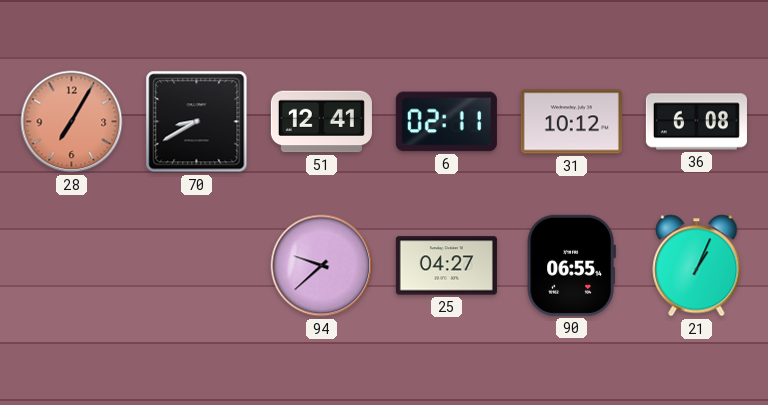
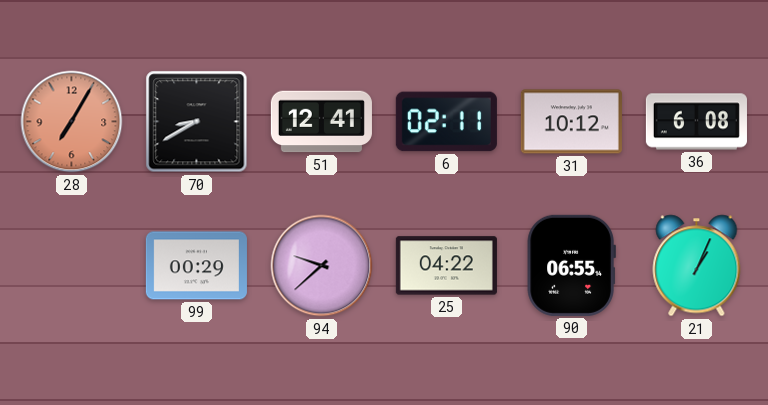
99: none -> 00:29
25: 04:27 -> 04:22
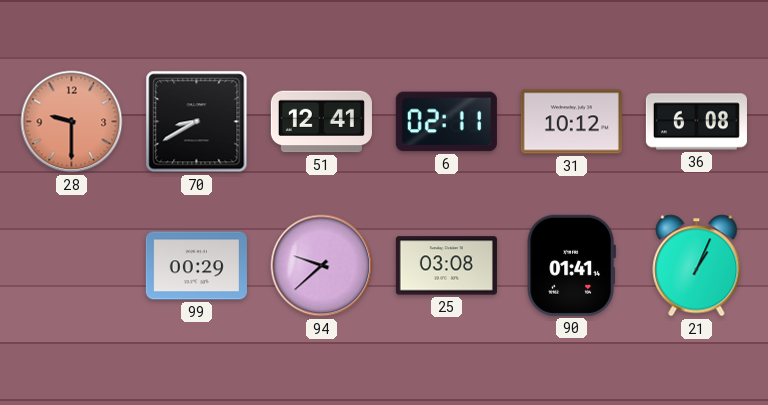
28: 7:05 -> 9:30
25: 04:22 -> 03:08
90: 06:55 -> 01:41
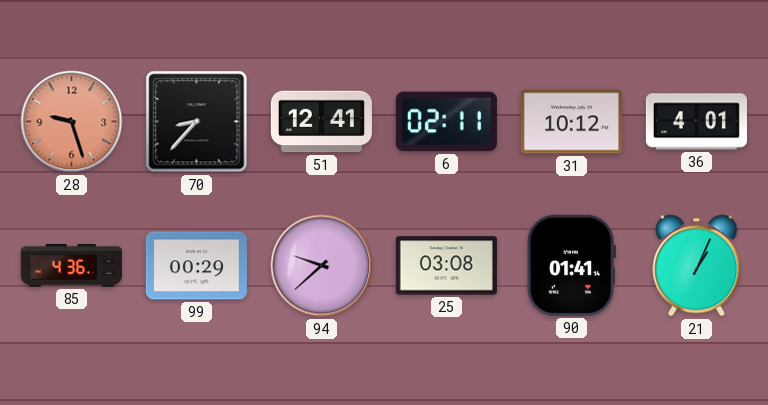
28: 9:30 -> 9:27
70: 8:40 -> 8:37
36: 6:08 -> 4:01
85: none -> 4:36
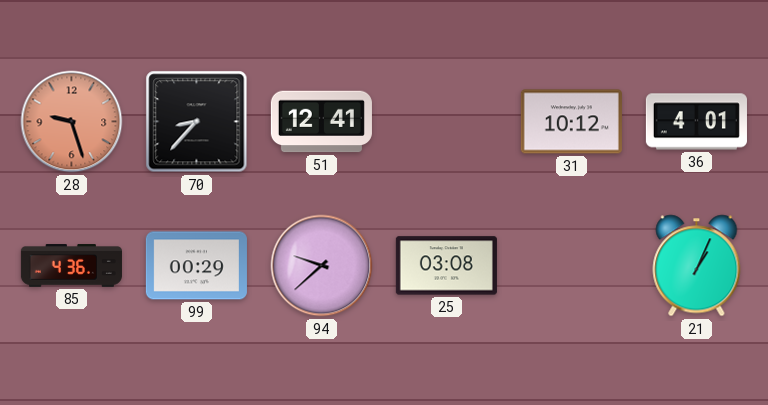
6: 02:11 -> none
90: 01:41 -> none
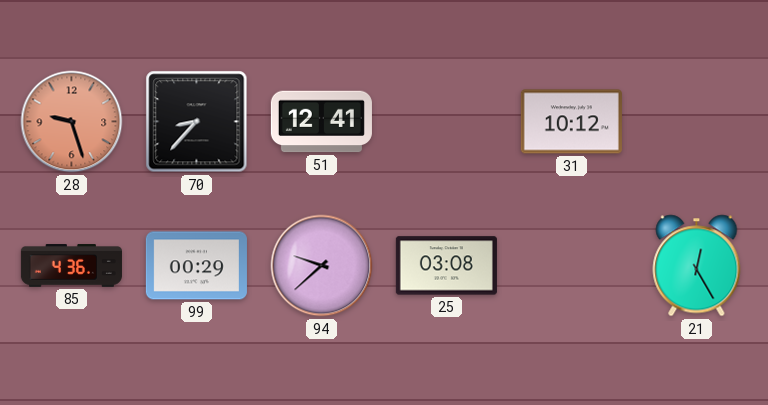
36: 4:01 -> none
21: 1:04 -> 12:25
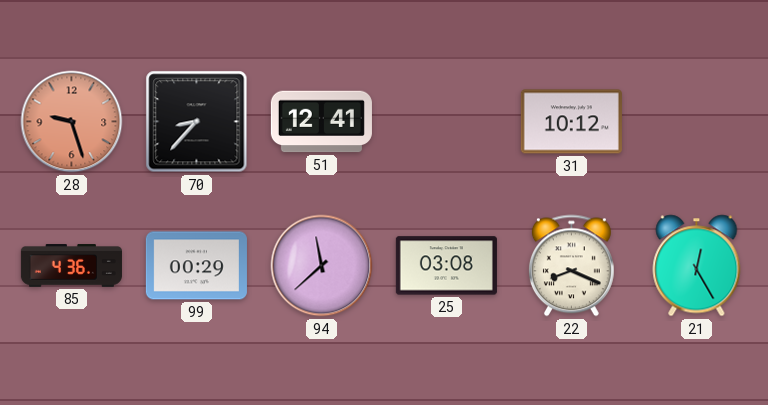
94: 9:38 -> 11:38
22: none -> 8:19
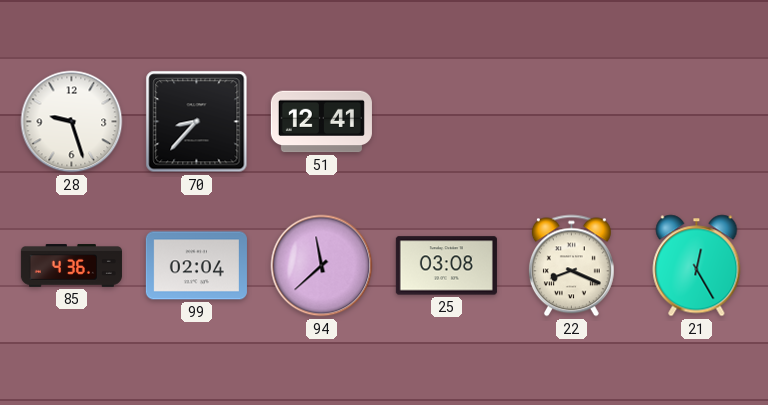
28 dial: salmon -> white
31: 10:12 -> none
99: 00:29 -> 02:04
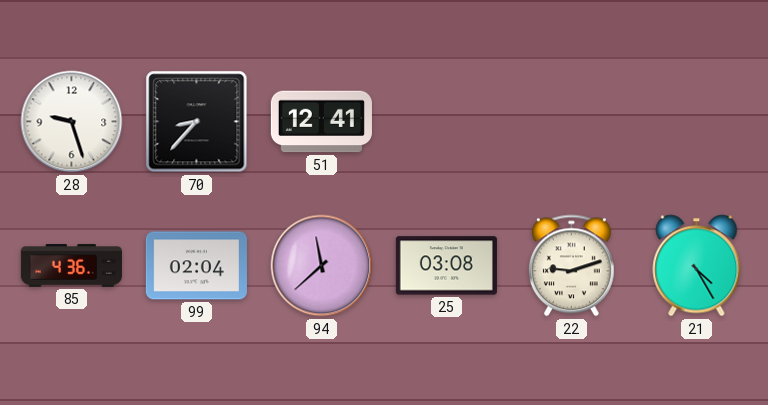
22: 8:19 -> 9:12
21: 12:25 -> 4:25
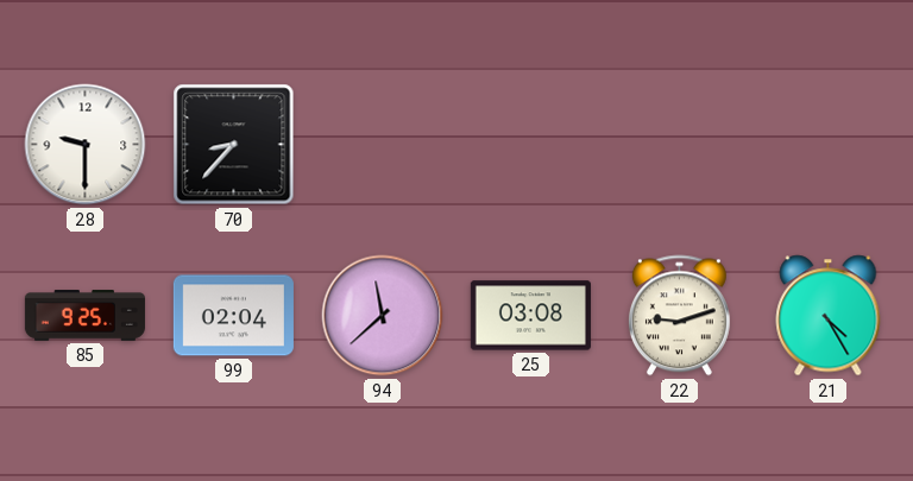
28: 9:27 -> 9:30
51: 12:41 -> none
85: 4:36 -> 9:25
